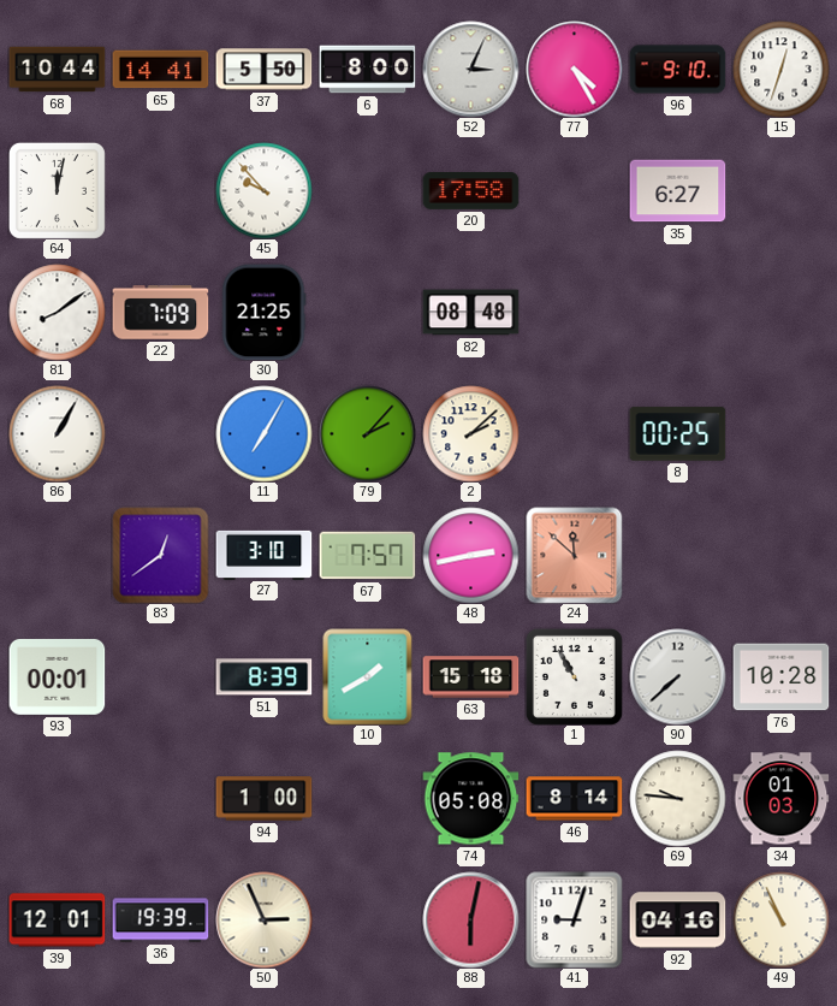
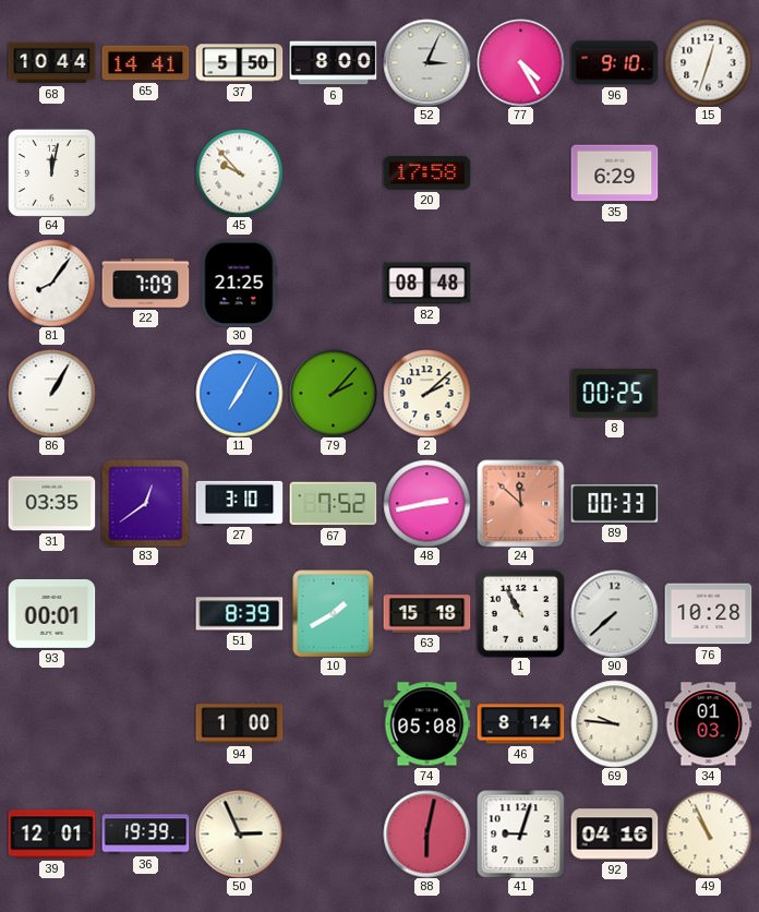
35: 6:27 -> 6:29
81: 8:09 -> 8:06
31: none -> 03:35
67: 7:57 -> 7:52
89: none -> 00:33
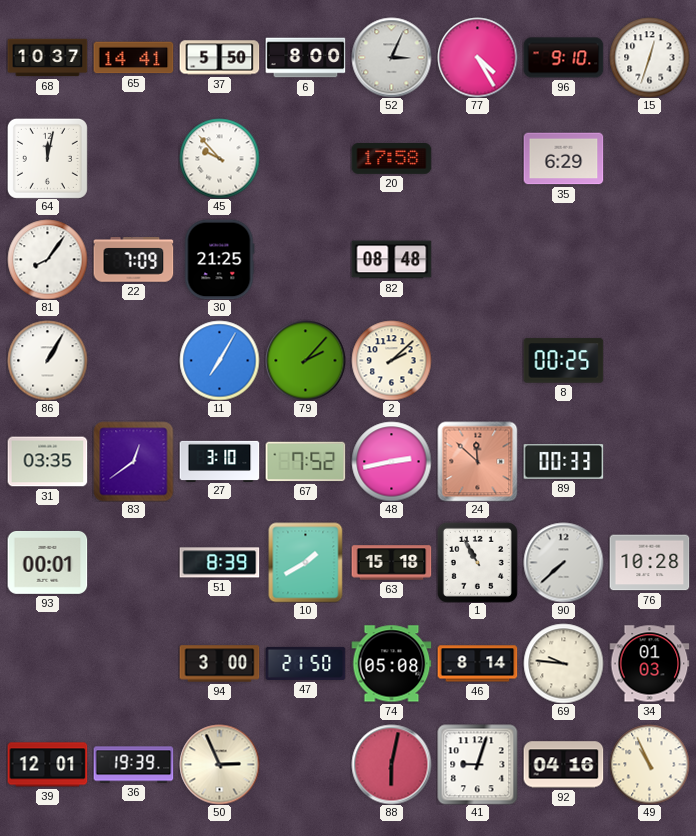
68: 10:44 -> 10:37
94: 1:00 -> 3:00
47: none -> 21:50
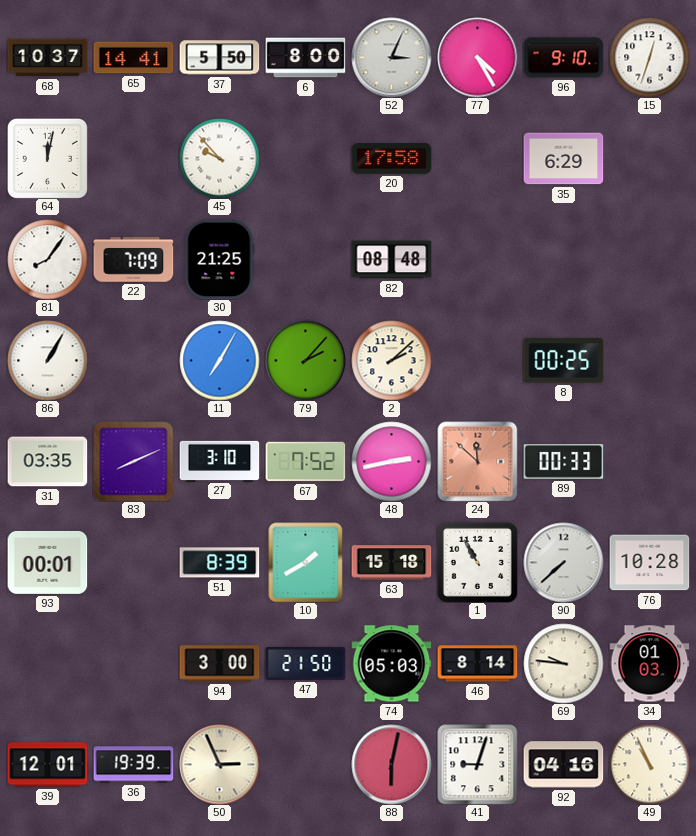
83: 12:39 -> 8:11
74: 05:08 -> 05:03
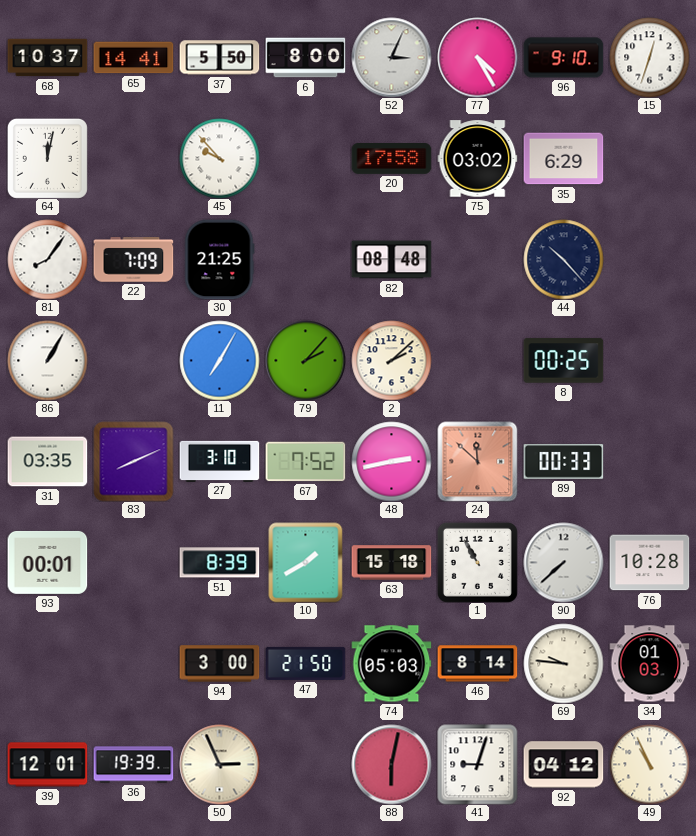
75: none -> 03:02
44: none -> 10:23
92: 04:16 -> 04:12
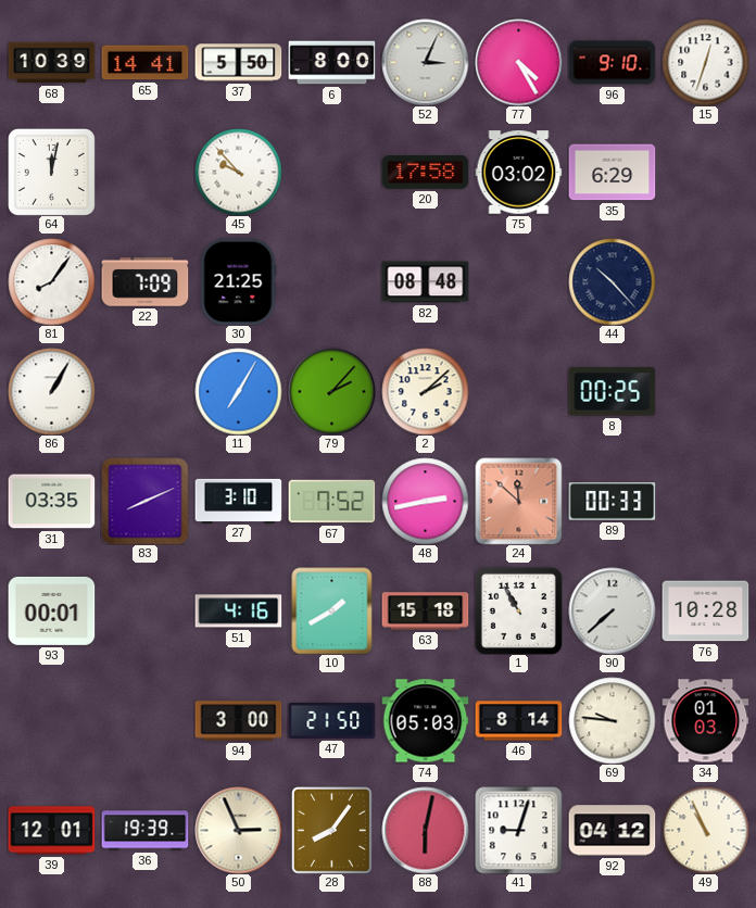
68: 10:37 -> 10:39
51: 8:39 -> 4:16
28: none -> 8:06
